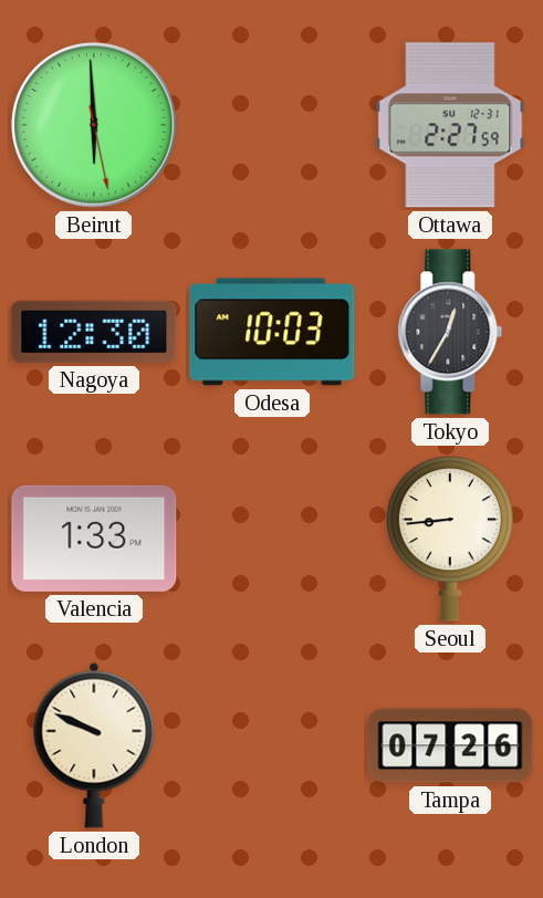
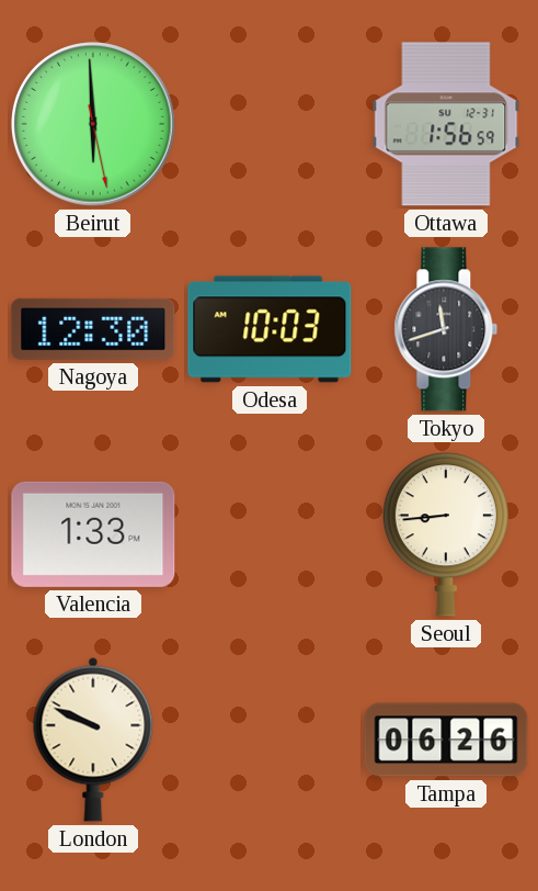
Ottawa: 2:27 -> 1:56
Tokyo: 12:35 -> 11:42
Tampa: 07:26 -> 06:26
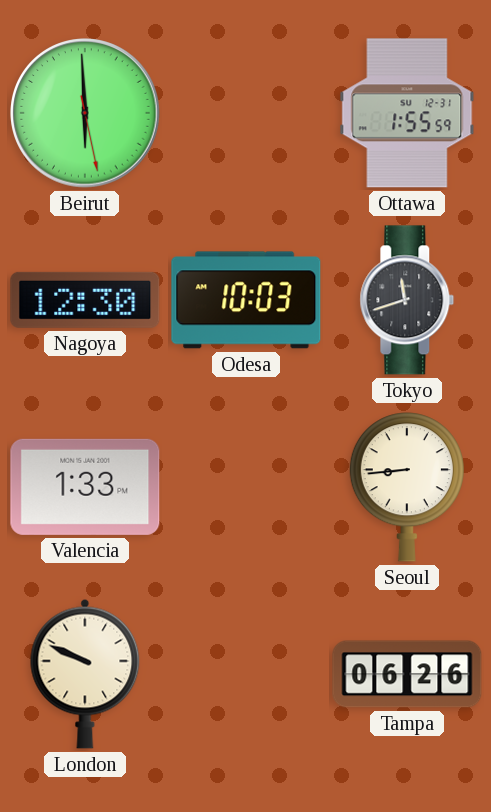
Ottawa: 1:56 -> 1:55
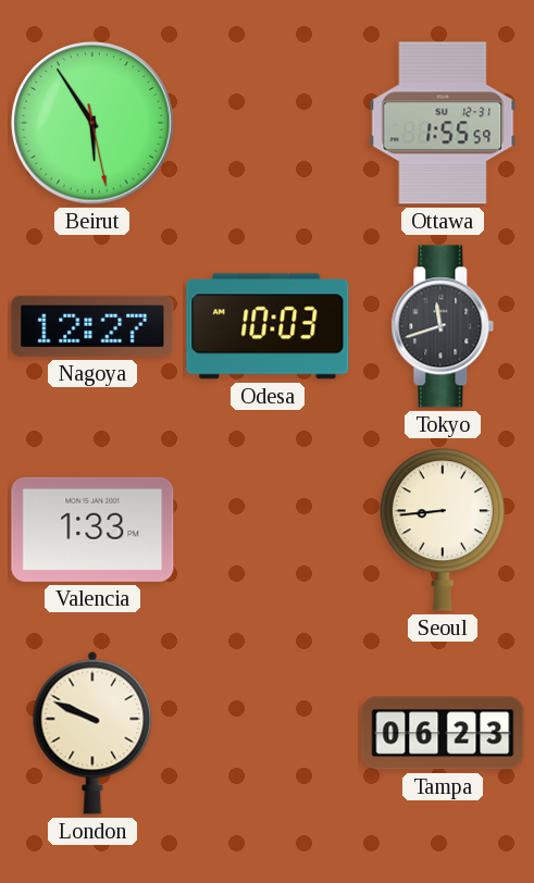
Beirut: 5:59 -> 5:54
Nagoya: 12:30 -> 12:27
Tampa: 06:26 -> 06:23
